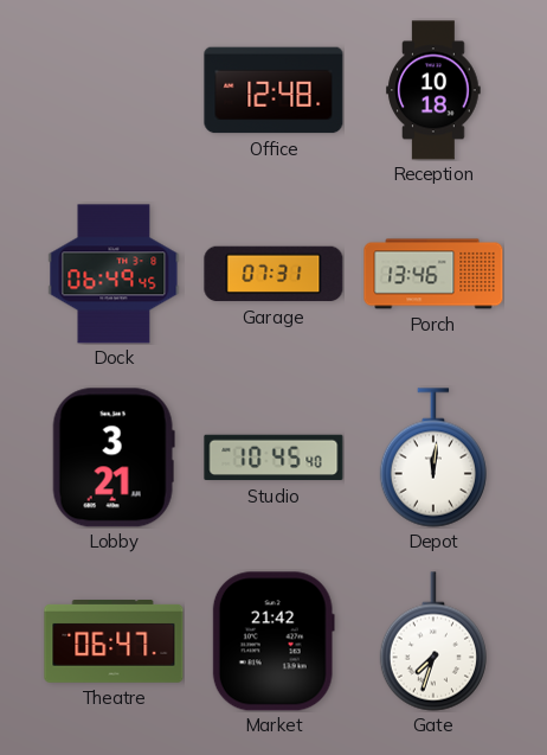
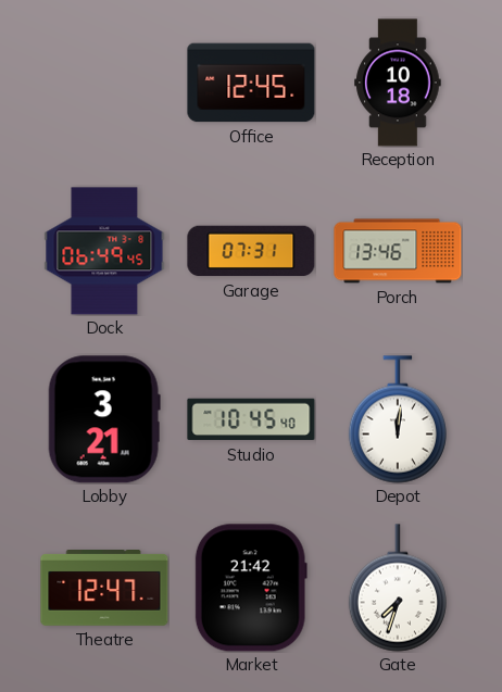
Office: 12:48 -> 12:45
Theatre: 06:47 -> 12:47
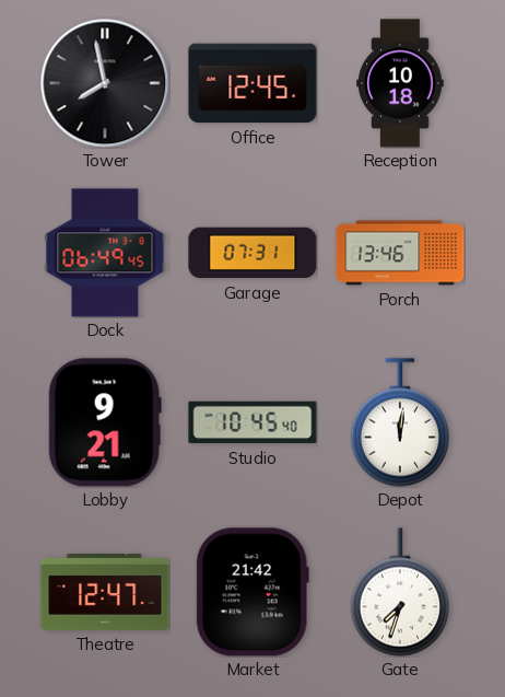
Tower: none -> 7:58
Lobby: 3:21 -> 9:21
